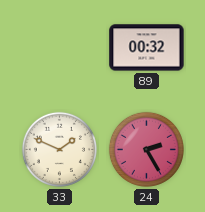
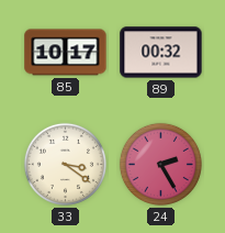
85: none -> 10:17
33: 1:49 -> 3:21
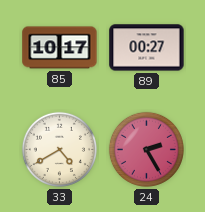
89: 00:32 -> 00:27
33: 3:21 -> 4:40
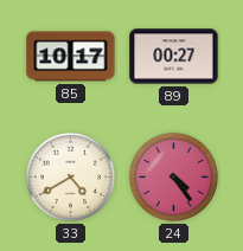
24: 2:25 -> 4:24
